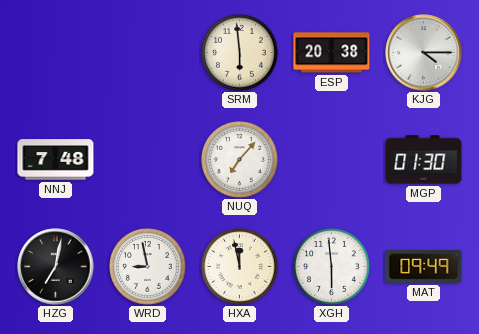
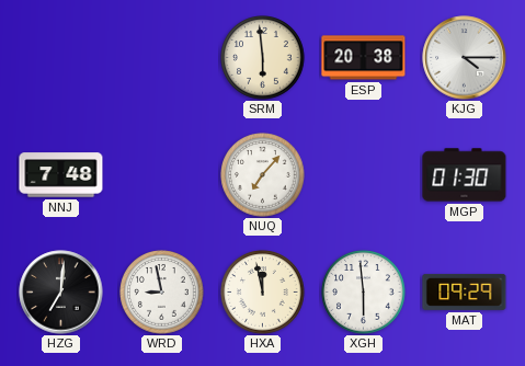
HZG: 7:02 -> 7:01
MAT: 09:49 -> 09:29
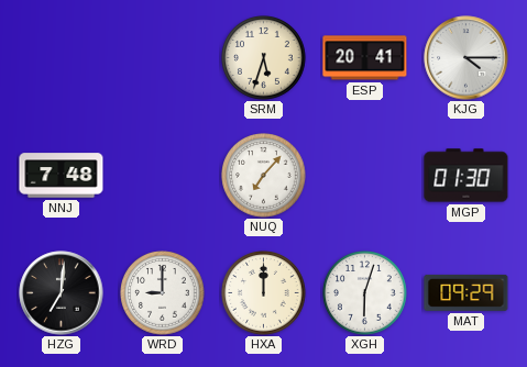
SRM: 5:59 -> 5:33
ESP: 20:38 -> 20:41
WRD: 8:58 -> 9:00
HXA: 11:58 -> 12:00
XGH: 5:59 -> 6:03
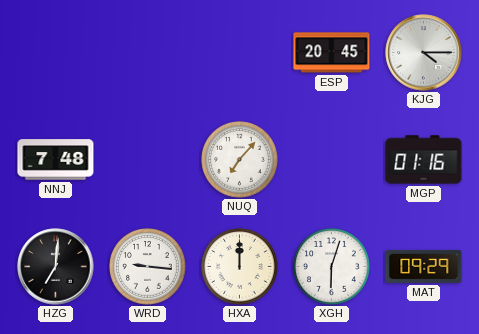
SRM: 5:33 -> none
ESP: 20:41 -> 20:45
MGP: 01:30 -> 01:16
WRD: 9:00 -> 9:16
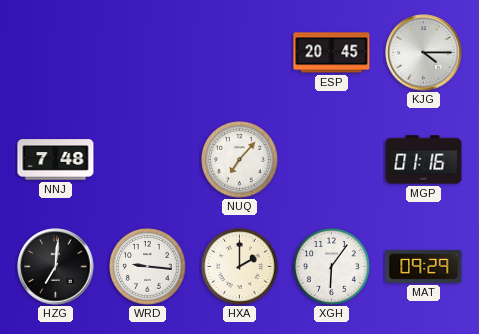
HXA: 12:00 -> 2:00
XGH: 6:03 -> 6:06
